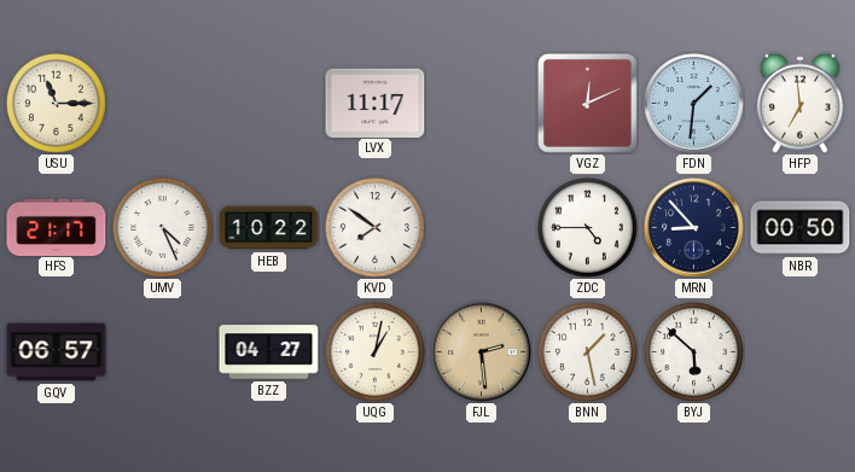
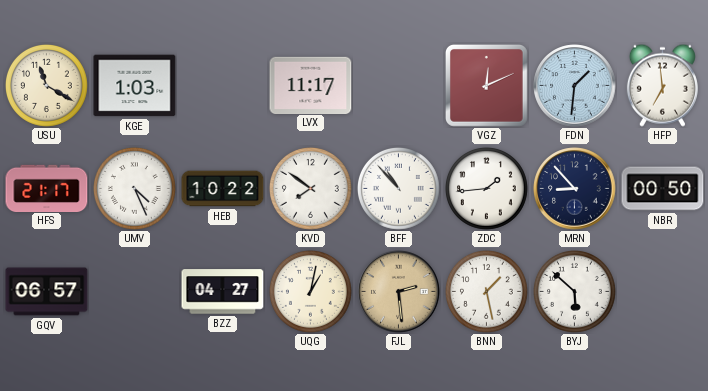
USU: 11:15 -> 11:20
KGE: none -> 1:03
BFF: none -> 10:53
ZDC: 4:45 -> 1:44
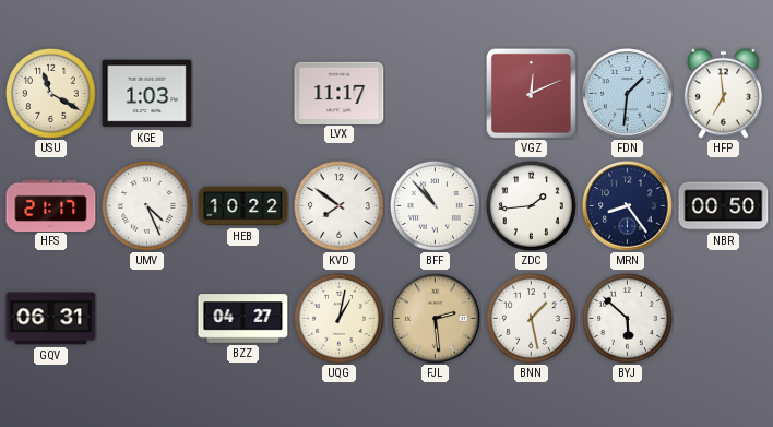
MRN: 8:53 -> 8:24
GQV: 06:57 -> 06:31
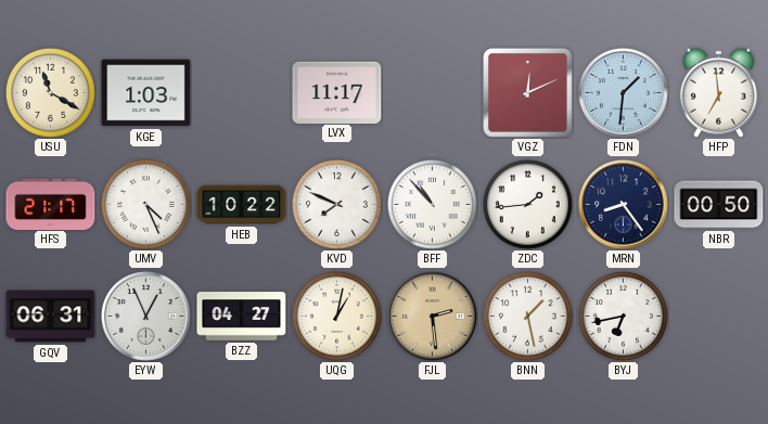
KVD: 7:51 -> 7:49
EYW: none -> 12:56
BYJ: 5:52 -> 6:43
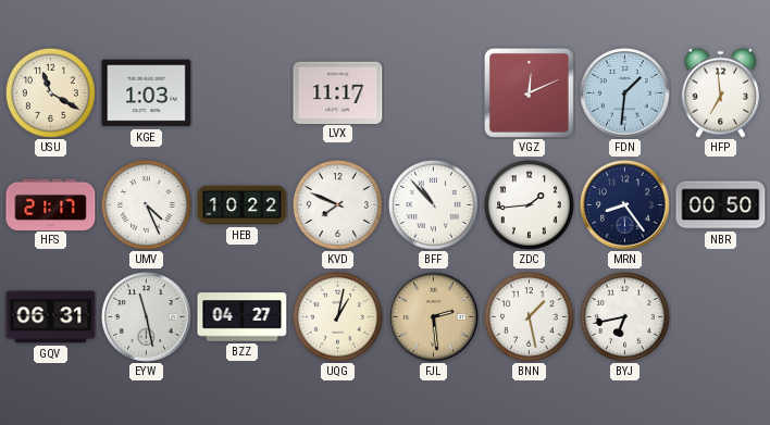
EYW: 12:56 -> 11:28
